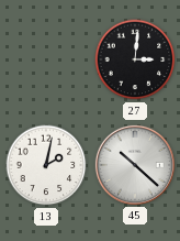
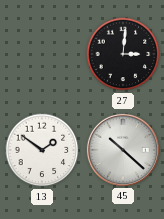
13: 2:02 -> 1:51
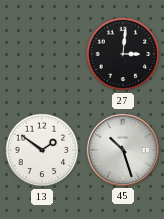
45: 10:22 -> 10:27
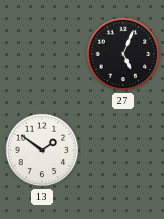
27: 3:01 -> 5:04
45: 10:27 -> none
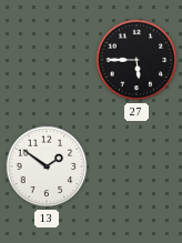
27: 5:04 -> 5:45
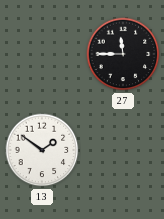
27: 5:45 -> 11:45
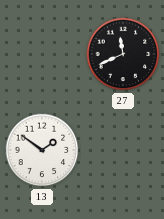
27: 11:45 -> 11:41
